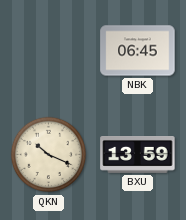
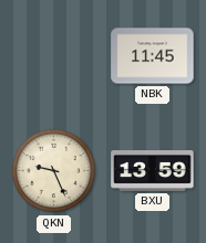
NBK: 06:45 -> 11:45
QKN: 10:19 -> 9:26
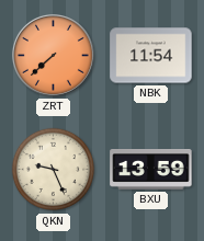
ZRT: none -> 7:38
NBK: 11:45 -> 11:54
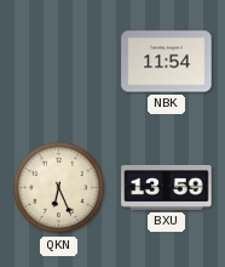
ZRT: 7:38 -> none
QKN: 9:26 -> 6:26
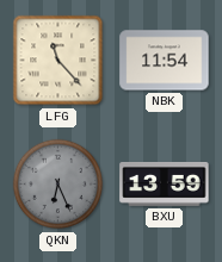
LFG: none -> 11:23
QKN dial: cream -> grey
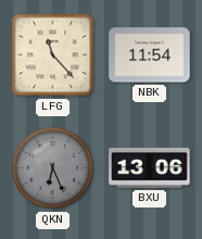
BXU: 13:59 -> 13:06
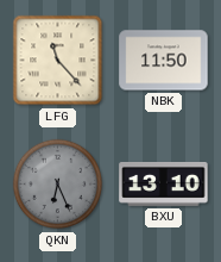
NBK: 11:54 -> 11:50
BXU: 13:06 -> 13:10
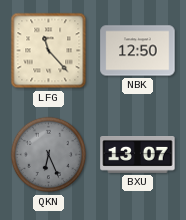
NBK: 11:50 -> 12:50
BXU: 13:10 -> 13:07
